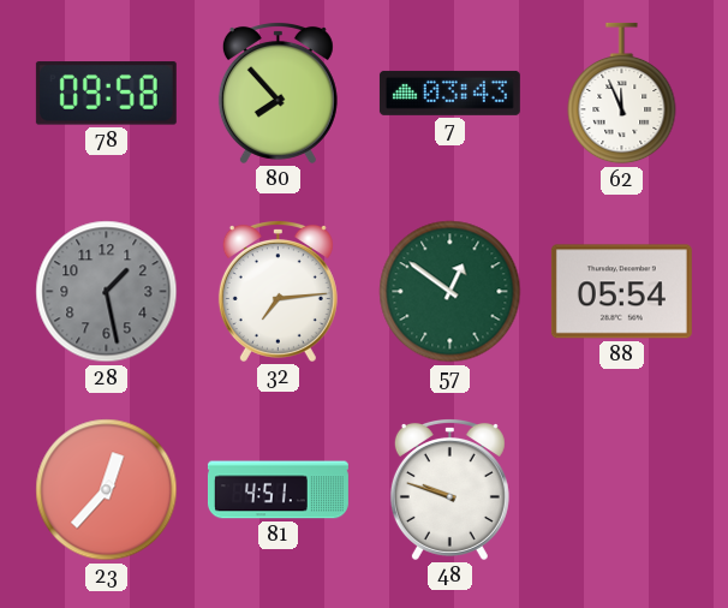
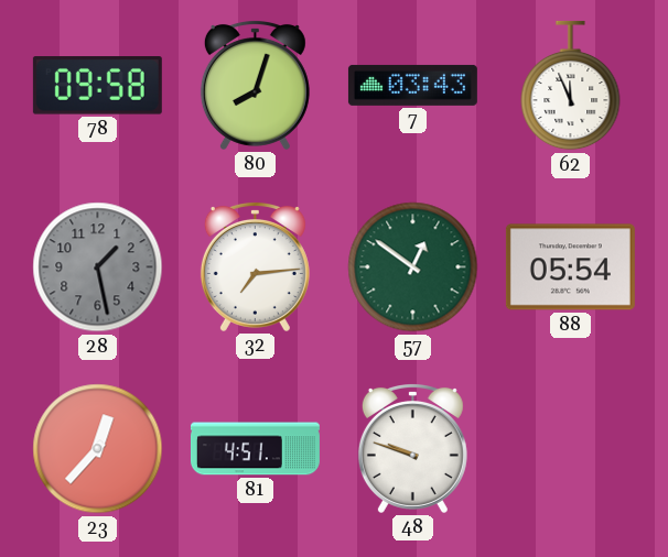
80: 7:53 -> 8:03
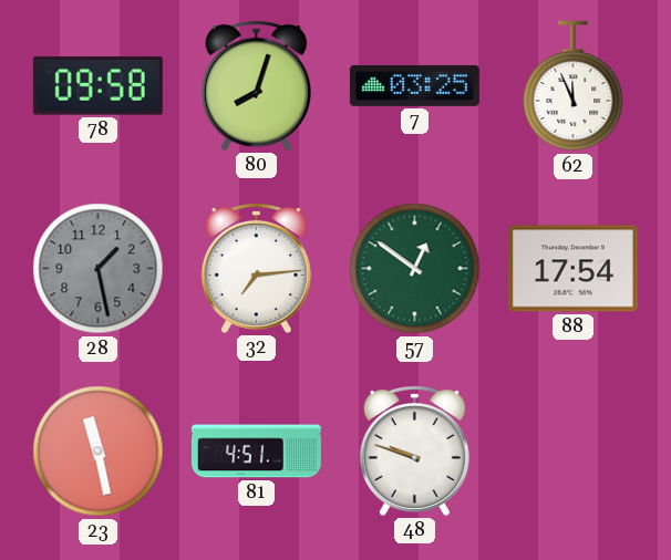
7: 03:43 -> 03:25
88: 05:54 -> 17:54
23: 12:37 -> 11:28
